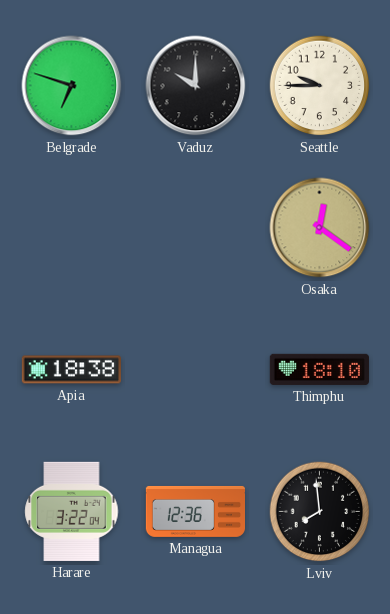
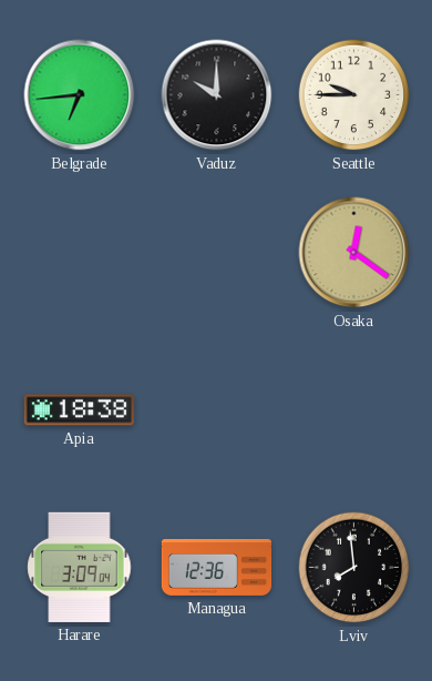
Belgrade: 6:48 -> 6:44
Thimphu: 18:10 -> none
Harare: 3:22 -> 3:09
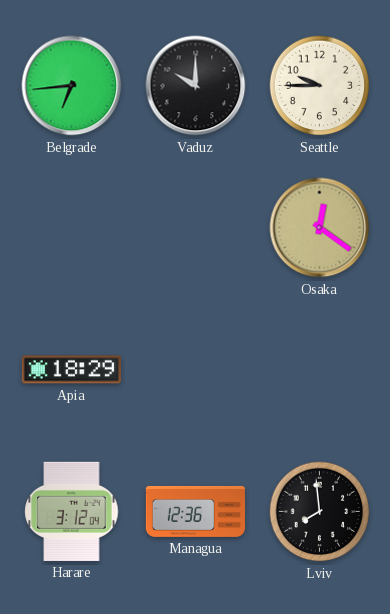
Apia: 18:38 -> 18:29
Harare: 3:09 -> 3:12
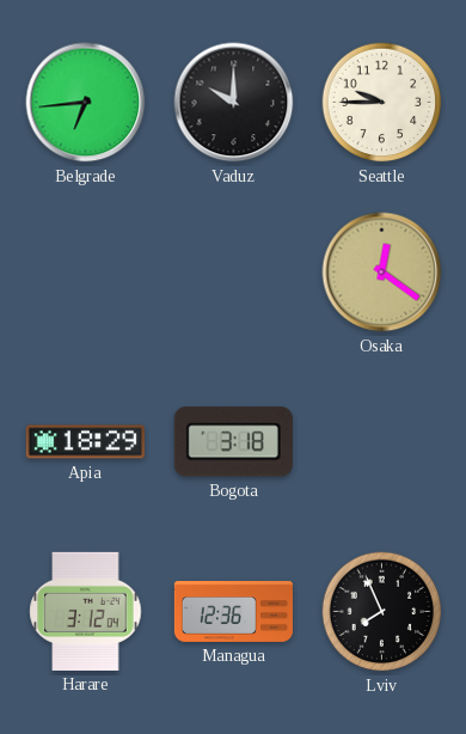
Bogota: none -> 3:18
Lviv: 7:59 -> 7:56
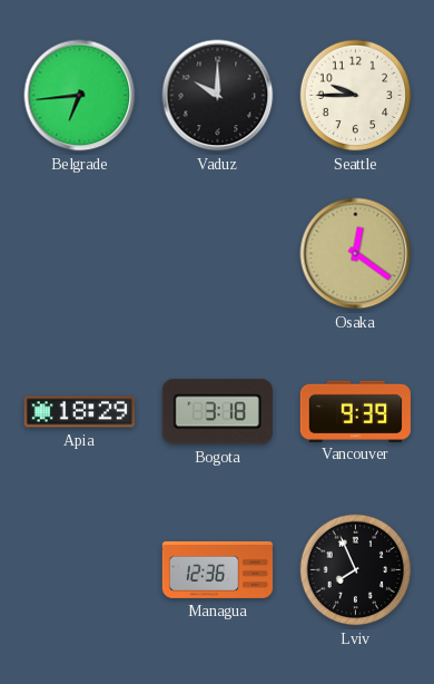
Vancouver: none -> 9:39
Harare: 3:12 -> none
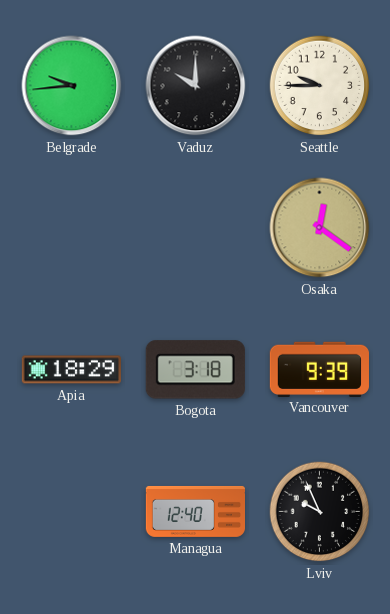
Belgrade: 6:44 -> 9:44
Managua: 12:36 -> 12:40
Lviv: 7:56 -> 9:56
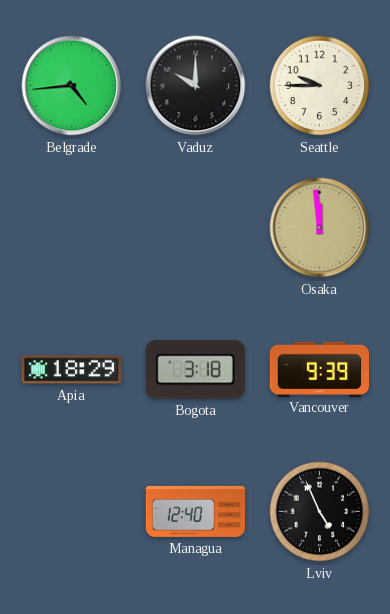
Belgrade: 9:44 -> 4:44
Osaka: 12:21 -> 11:59
Lviv: 9:56 -> 4:56
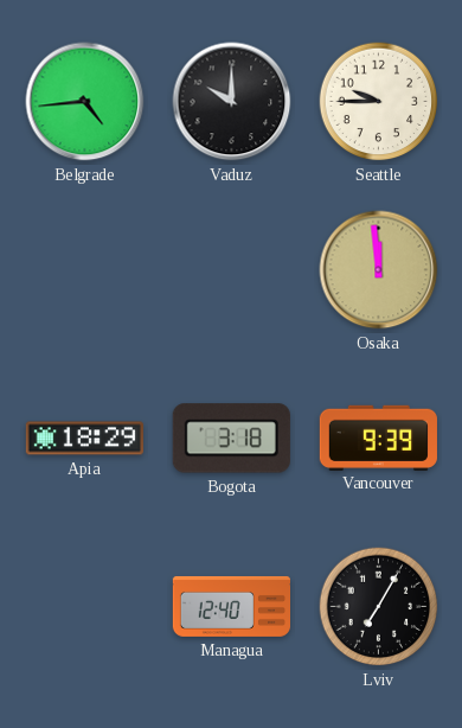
Lviv: 4:56 -> 7:05
